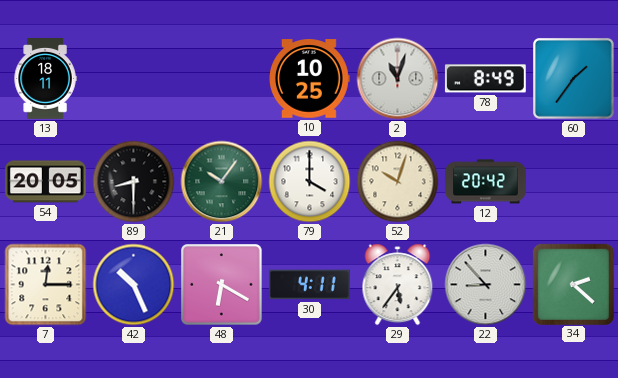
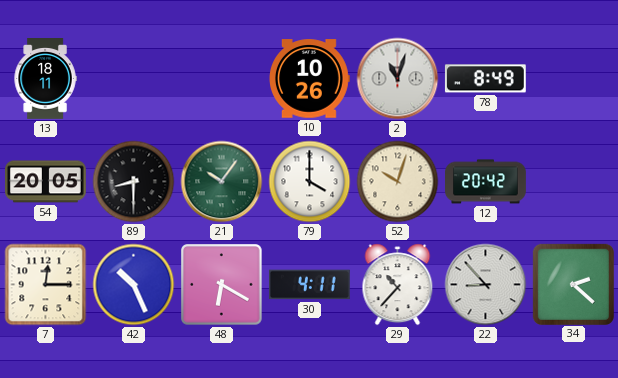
10: 10:25 -> 10:26
60: 1:36 -> none
29: 5:36 -> 10:37
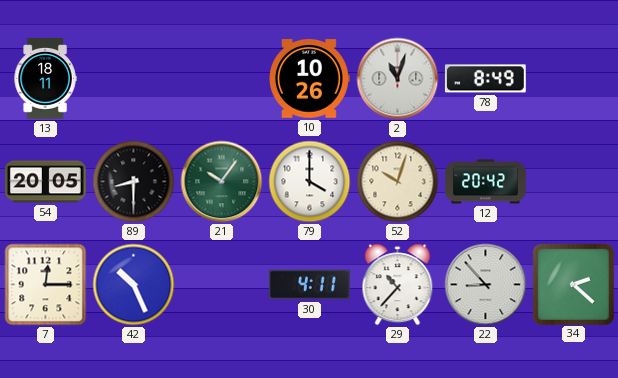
48: 6:20 -> none
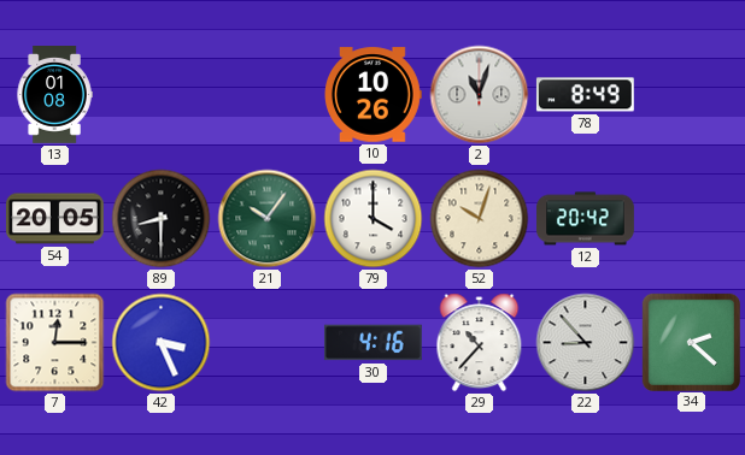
13: 18:11 -> 01:08
42: 10:26 -> 3:26
30: 4:11 -> 4:16
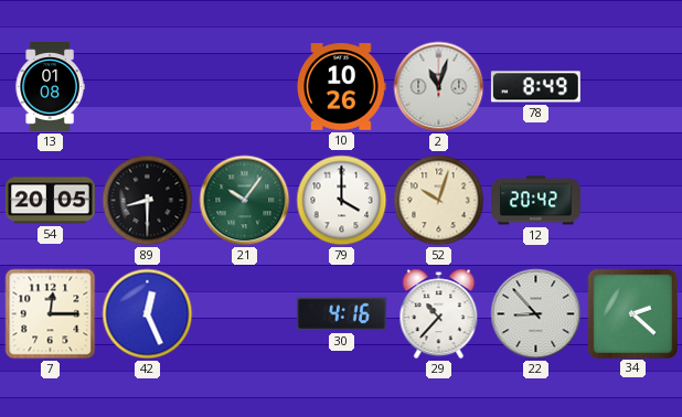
42: 3:26 -> 12:26
